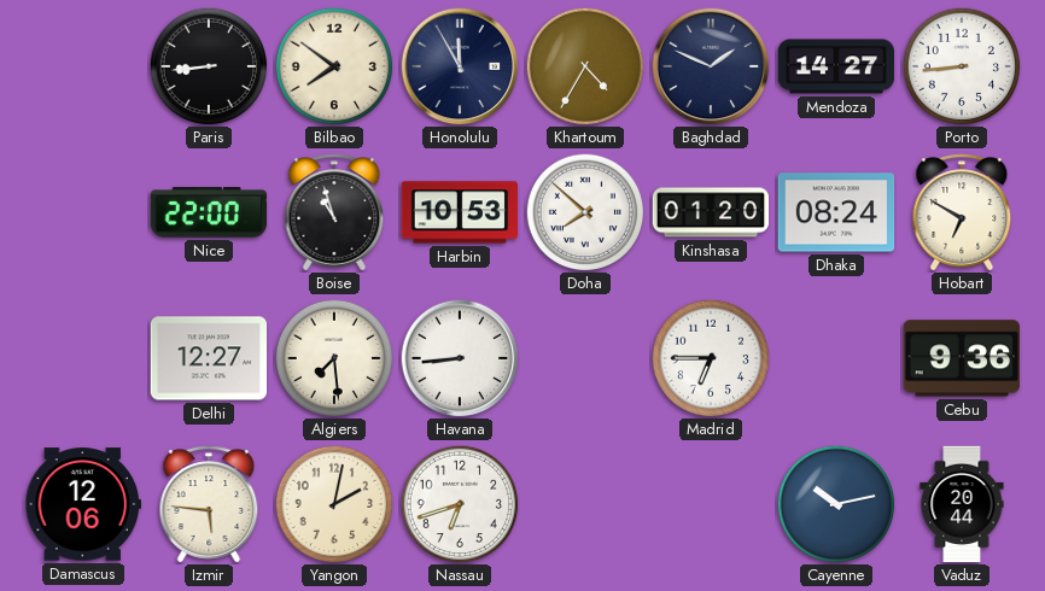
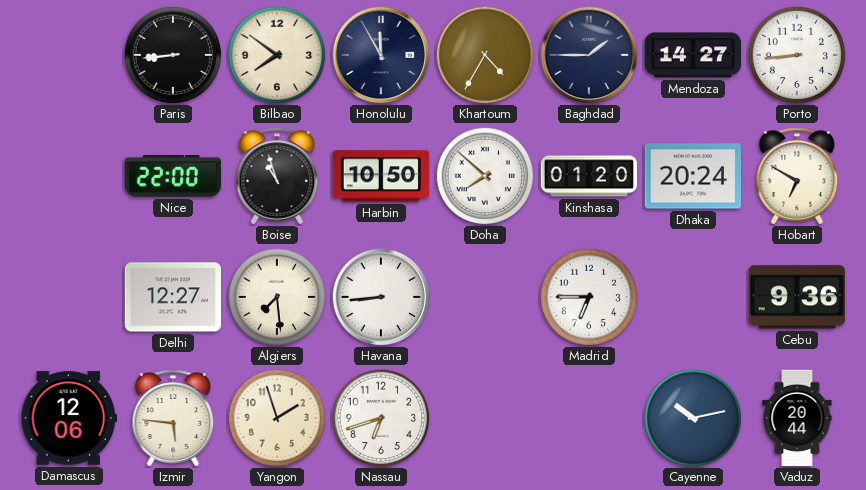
Baghdad: 1:49 -> 1:45
Harbin: 10:53 -> 10:50
Dhaka: 08:24 -> 20:24
Yangon: 2:02 -> 1:57
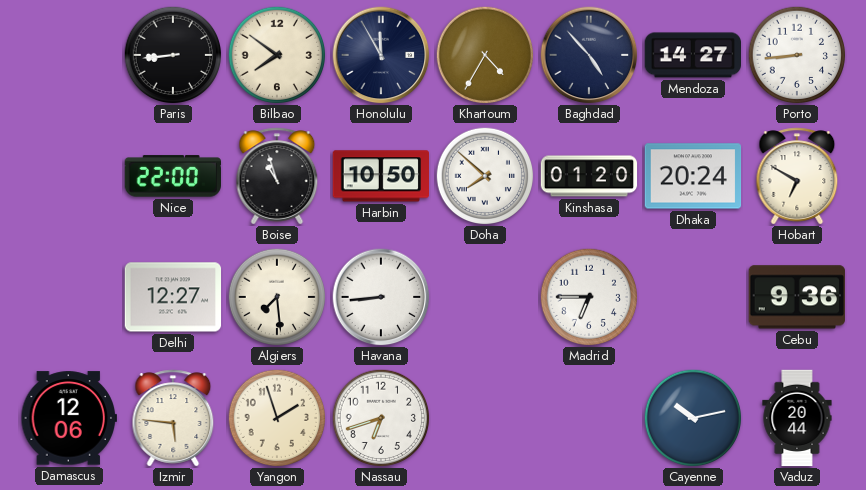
Baghdad: 1:45 -> 4:53
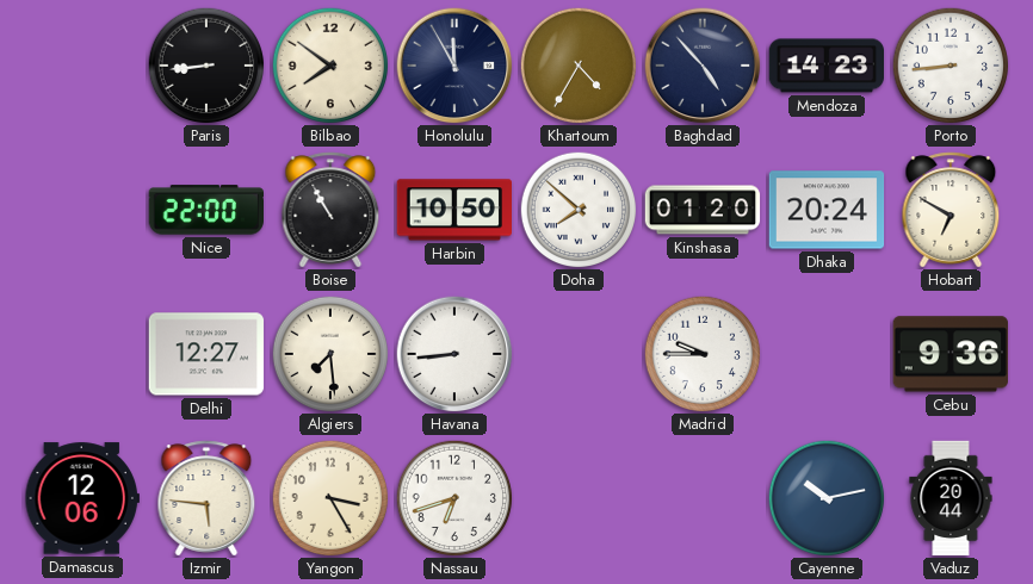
Mendoza: 14:27 -> 14:23
Boise: 10:57 -> 10:55
Madrid: 6:45 -> 9:45
Yangon: 1:57 -> 3:25
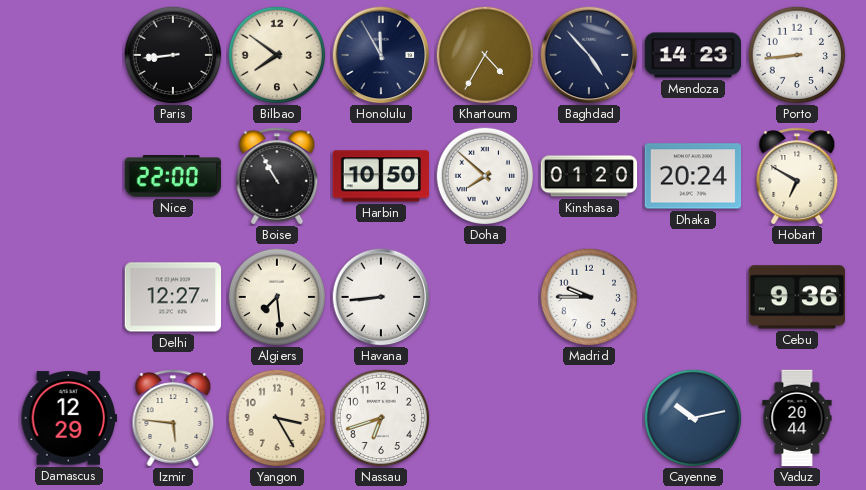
Damascus: 12:06 -> 12:29
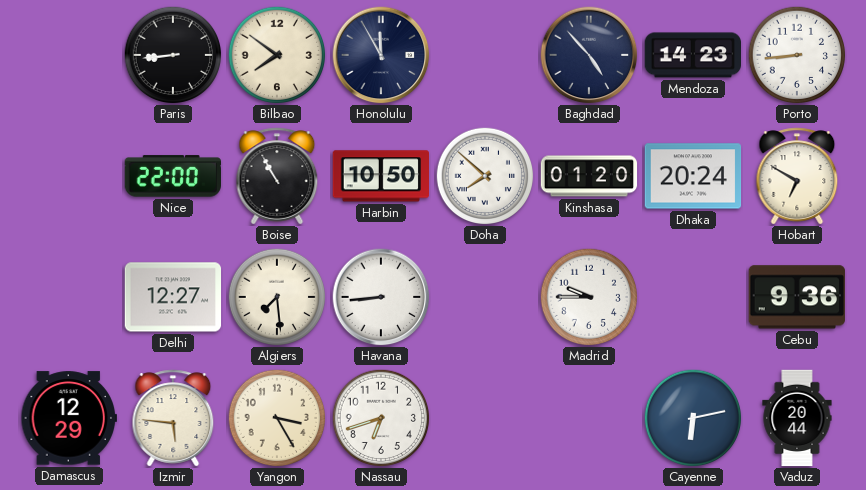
Khartoum: 4:35 -> none
Cayenne: 10:13 -> 6:13
